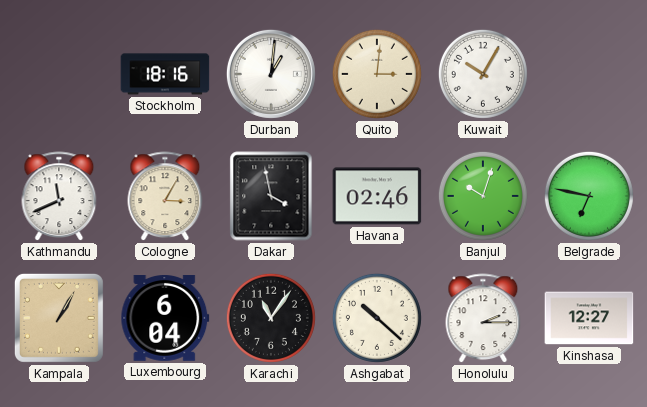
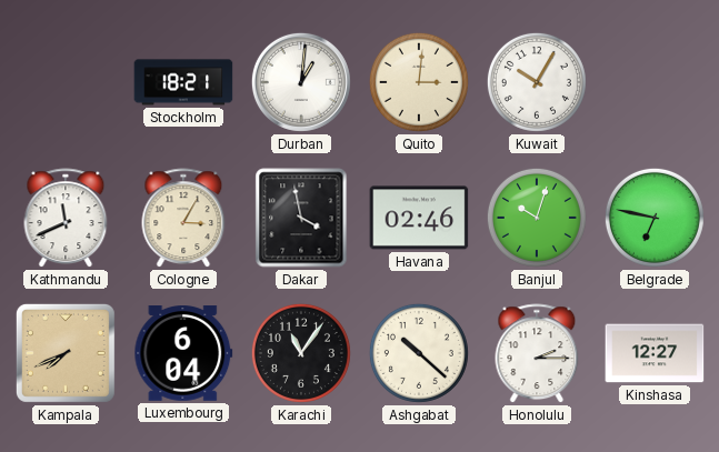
Stockholm: 18:16 -> 18:21
Kampala: 1:05 -> 7:41
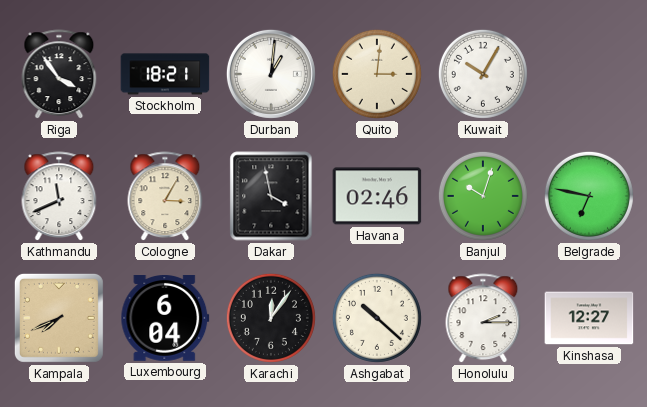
Riga: none -> 3:54
Karachi: 11:06 -> 12:06
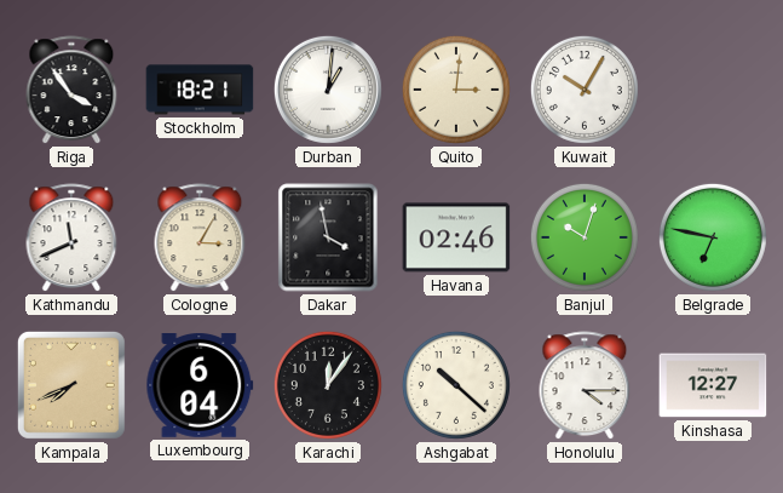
Honolulu: 2:15 -> 4:15
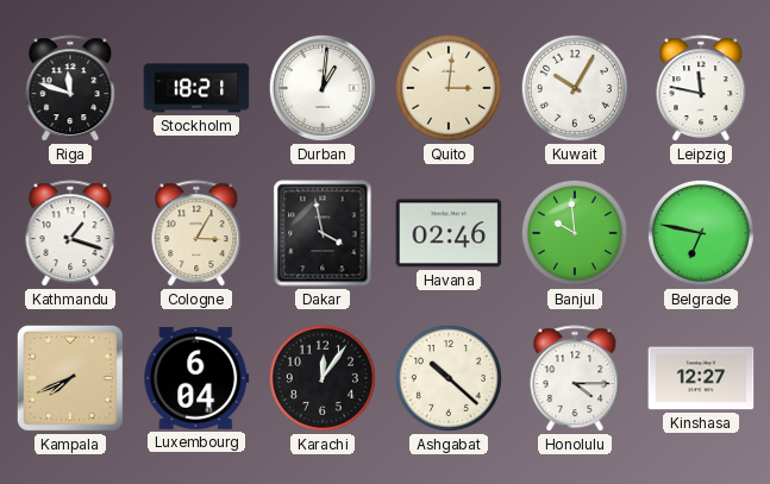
Riga: 3:54 -> 11:48
Leipzig: none -> 11:47
Kathmandu: 11:41 -> 1:18
Banjul: 10:03 -> 9:59
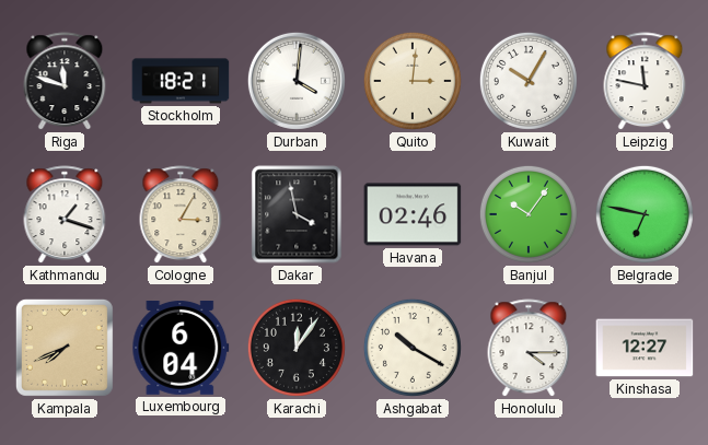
Durban: 1:01 -> 4:01
Banjul: 9:59 -> 10:06
Ashgabat: 10:22 -> 10:20
